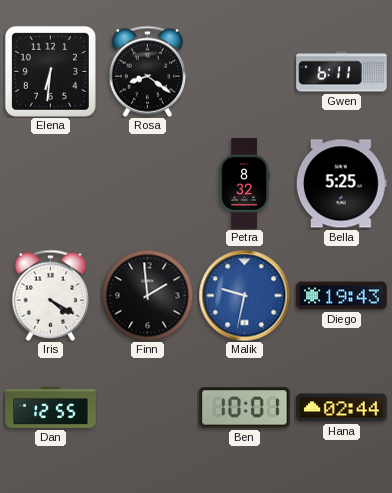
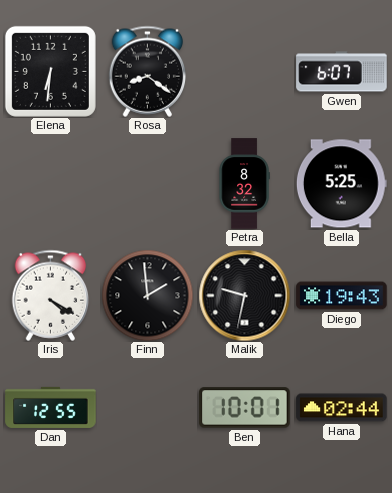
Gwen: 6:11 -> 6:07
Malik dial: blue -> black
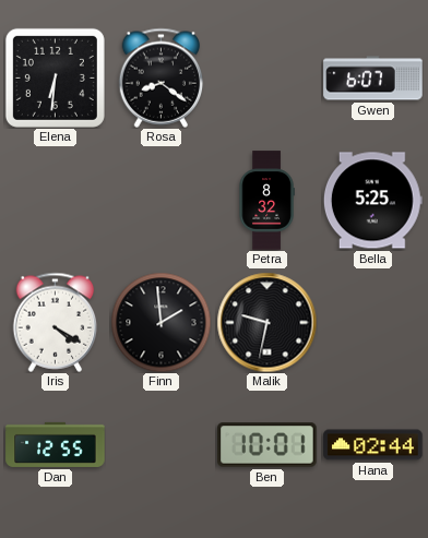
Diego: 19:43 -> none
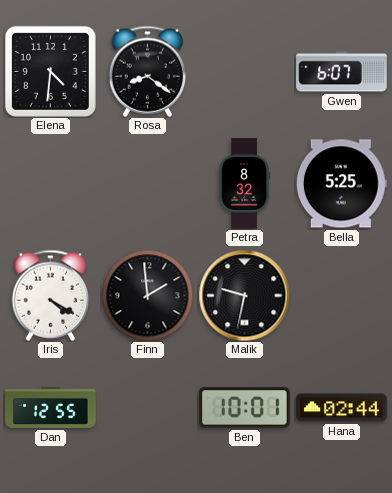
Elena: 6:31 -> 4:31
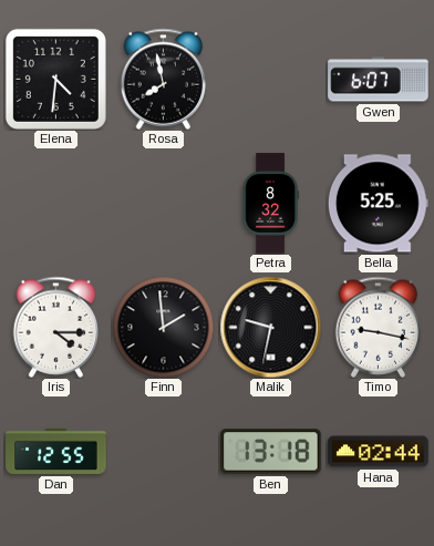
Rosa: 8:21 -> 7:58
Iris: 4:20 -> 4:15
Timo: none -> 9:17
Ben: 10:01 -> 13:18
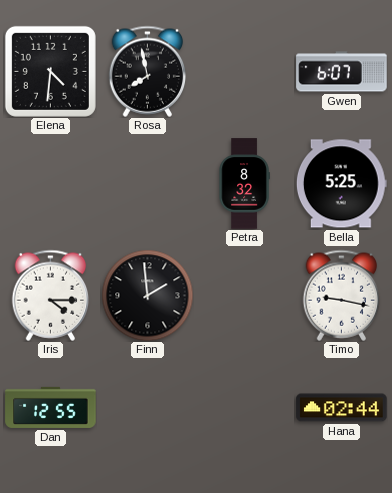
Malik: 9:32 -> none
Ben: 13:18 -> none
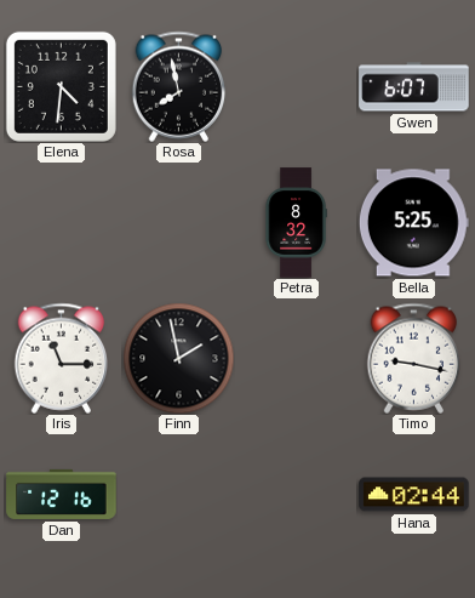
Iris: 4:15 -> 11:15
Finn: 1:59 -> 1:58
Dan: 12:55 -> 12:16
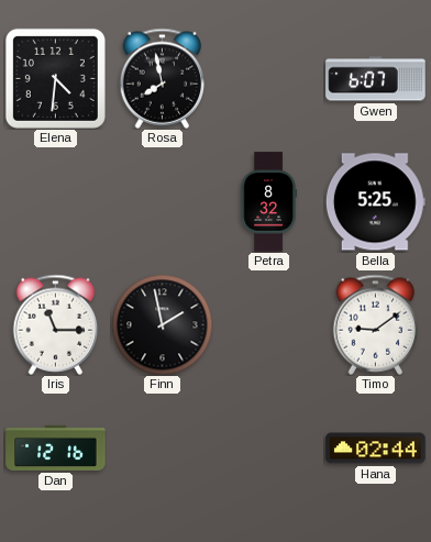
Timo: 9:17 -> 9:09
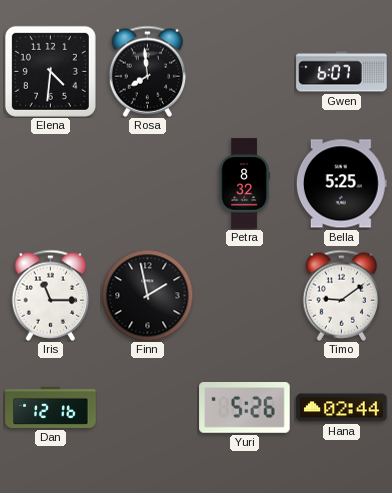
Rosa: 7:58 -> 7:59
Yuri: none -> 5:26
